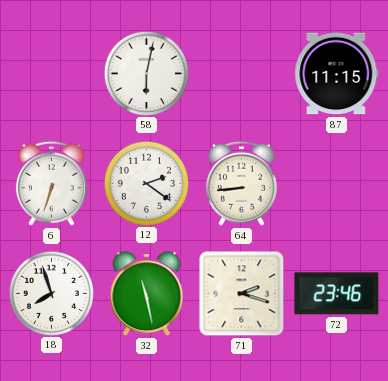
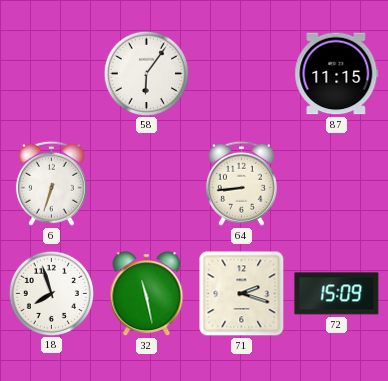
58: 6:02 -> 6:06
12: 2:21 -> none
72: 23:46 -> 15:09
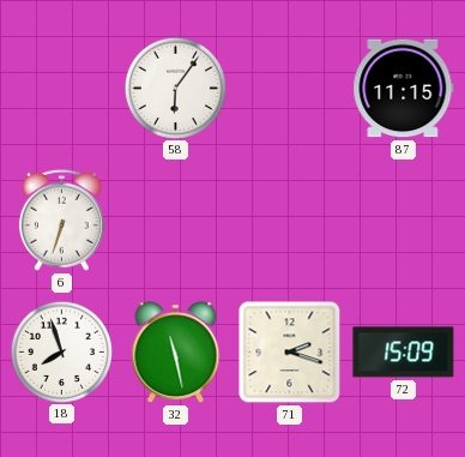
64: 8:44 -> none
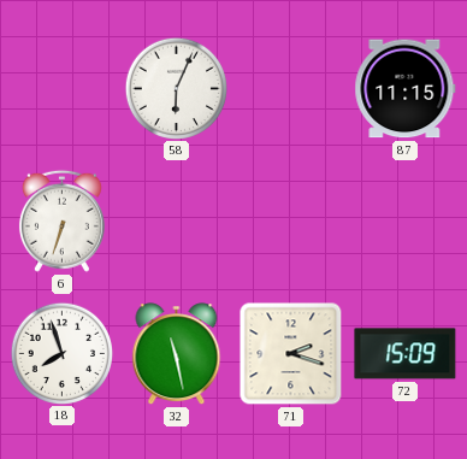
58: 6:06 -> 6:04
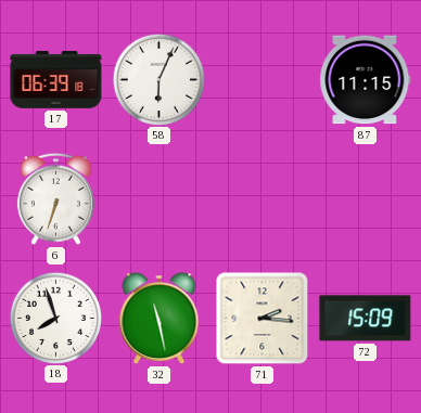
17: none -> 06:39
71: 2:18 -> 2:16
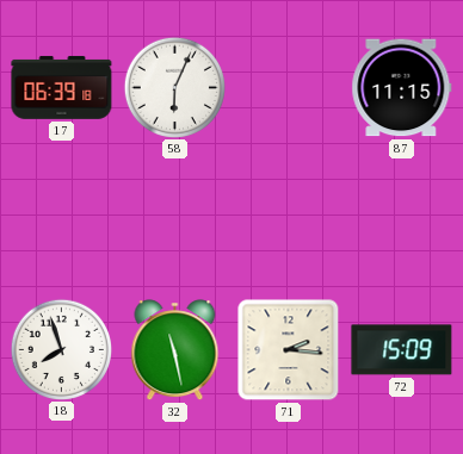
6: 6:33 -> none
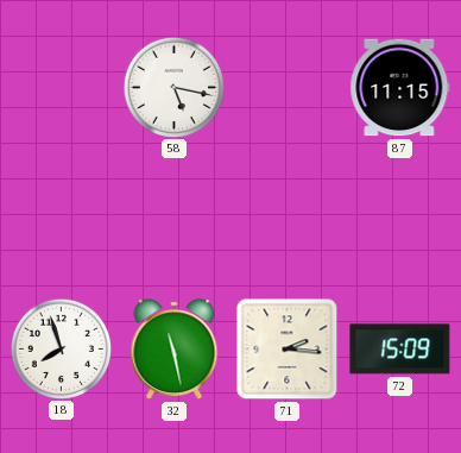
17: 06:39 -> none
58: 6:04 -> 5:17
